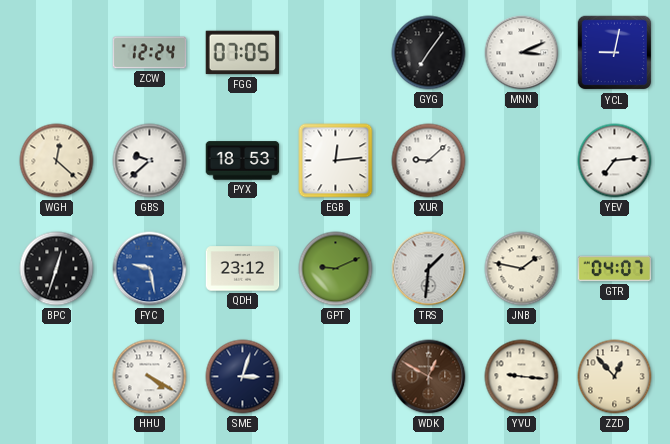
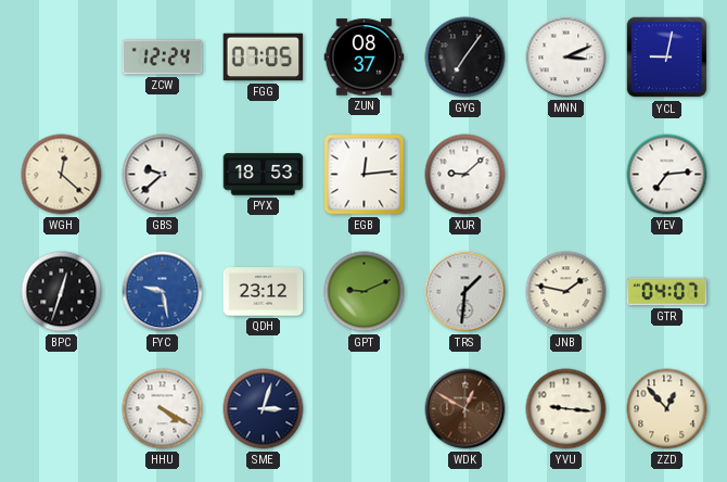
ZUN: none -> 08:37
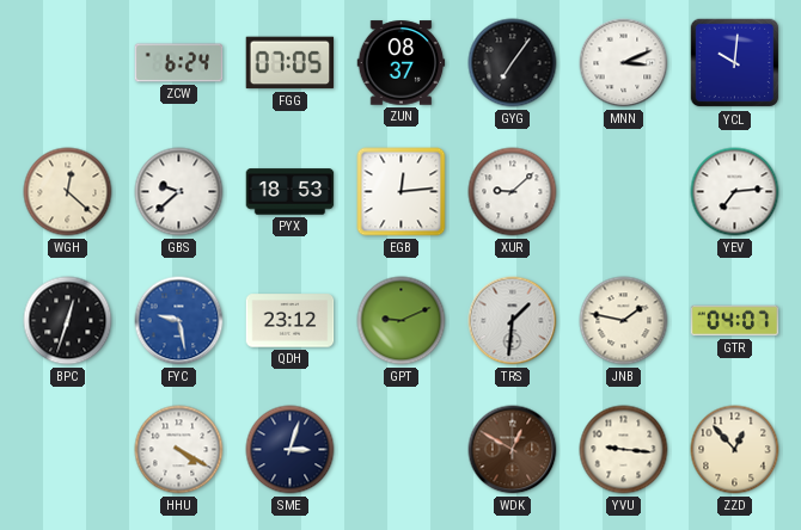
ZCW: 12:24 -> 6:24
YCL: 9:02 -> 10:01
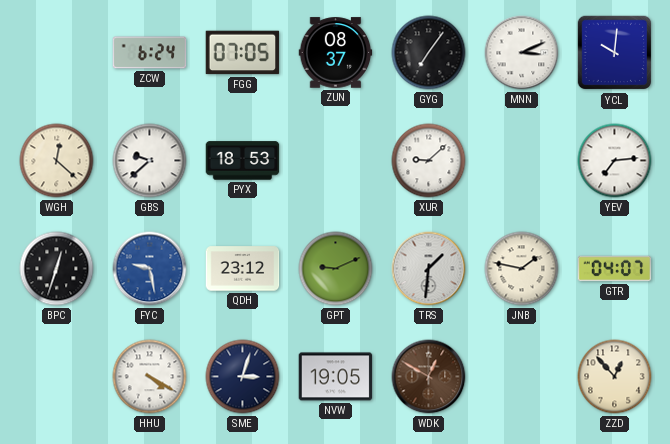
EGB: 12:14 -> none
NVW: none -> 19:05
YVU: 9:16 -> none
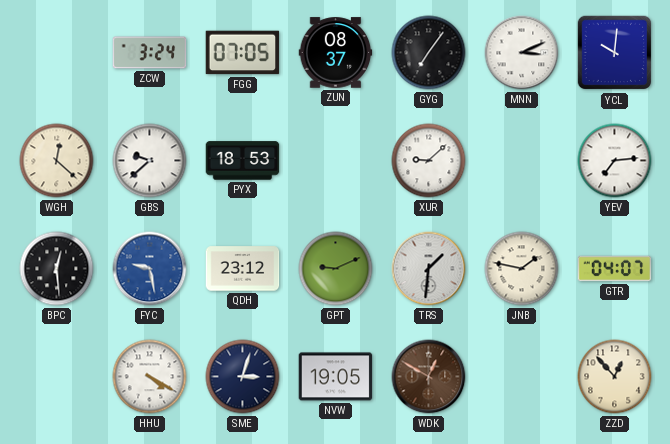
ZCW: 6:24 -> 3:24
BPC: 12:33 -> 12:29
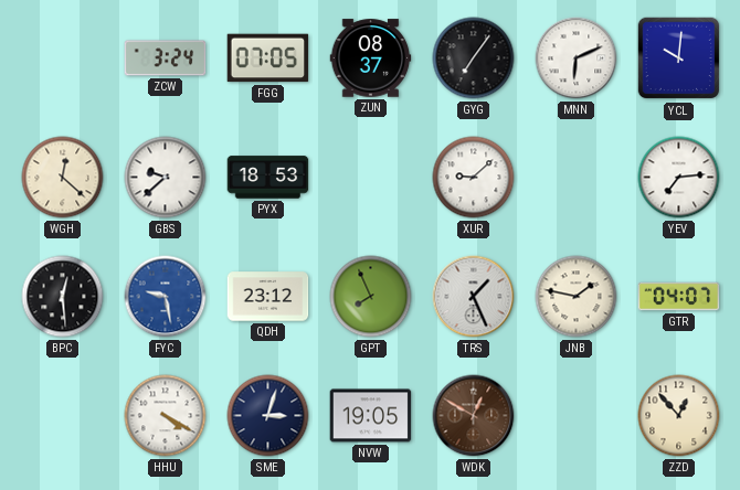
MNN: 3:11 -> 6:11
GPT: 9:11 -> 7:56
TRS: 1:31 -> 1:26
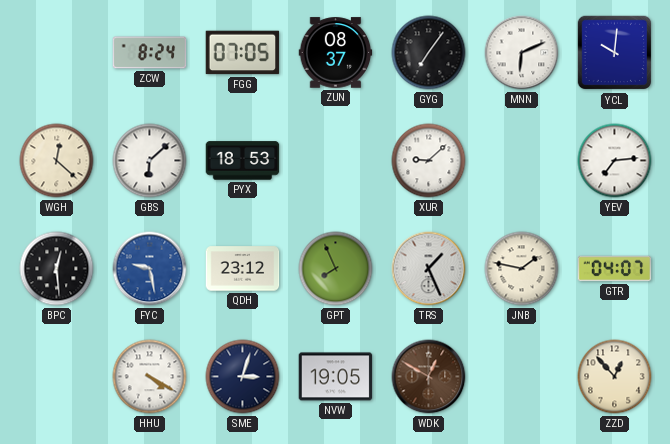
ZCW: 3:24 -> 8:24
GBS: 9:38 -> 6:08
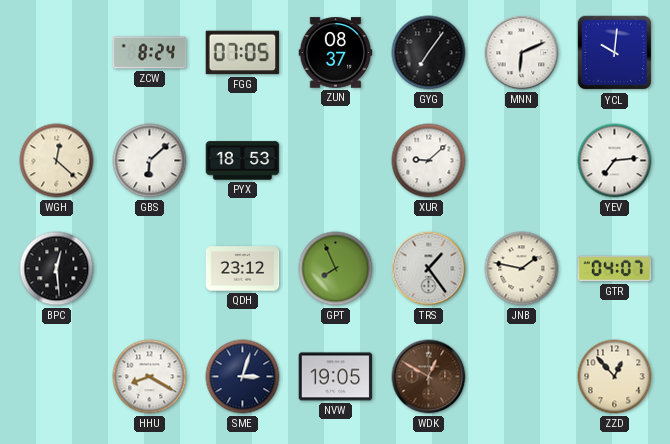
FYC: 9:28 -> none
TRS: 1:26 -> 1:24
HHU: 4:20 -> 8:20
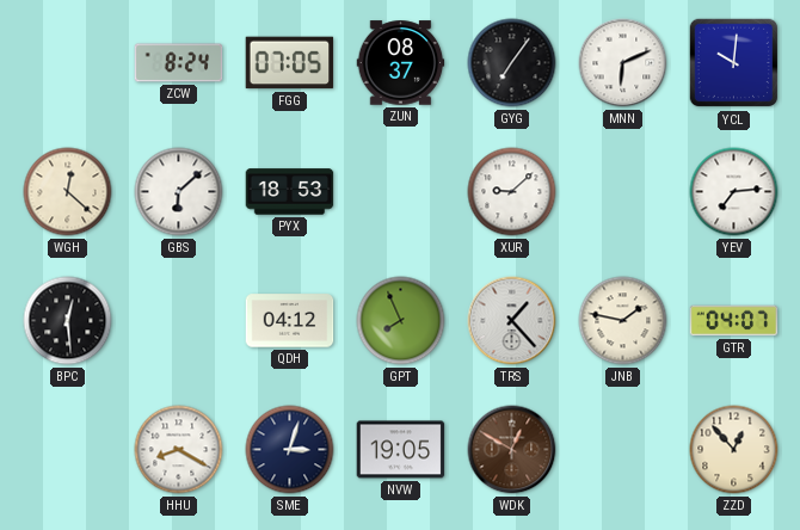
QDH: 23:12 -> 04:12
TRS: 1:24 -> 1:23
